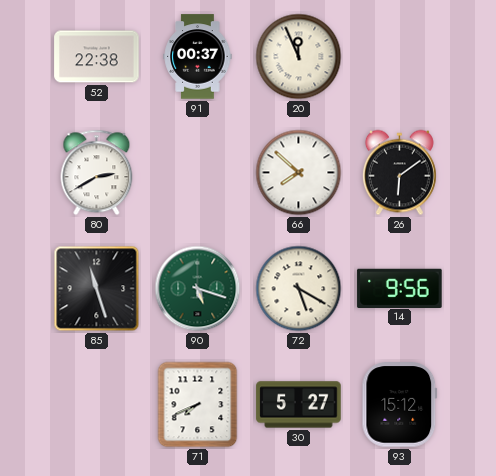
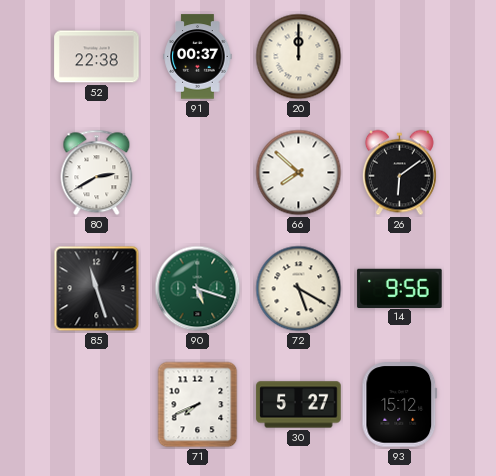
20: 11:56 -> 12:00
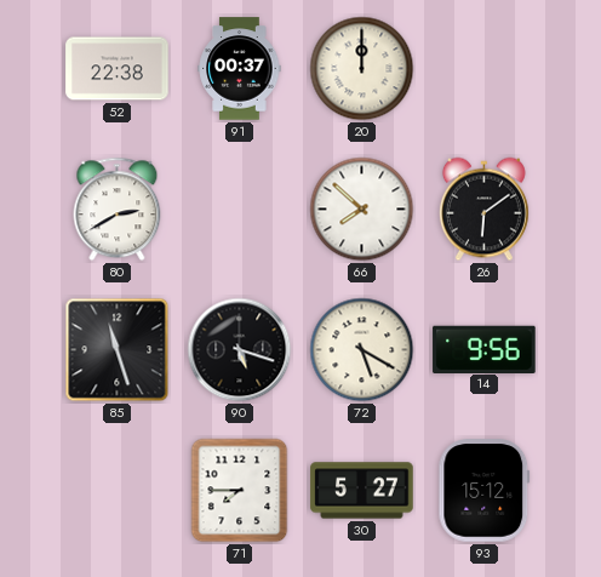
90 dial: green -> black
71: 7:41 -> 7:45
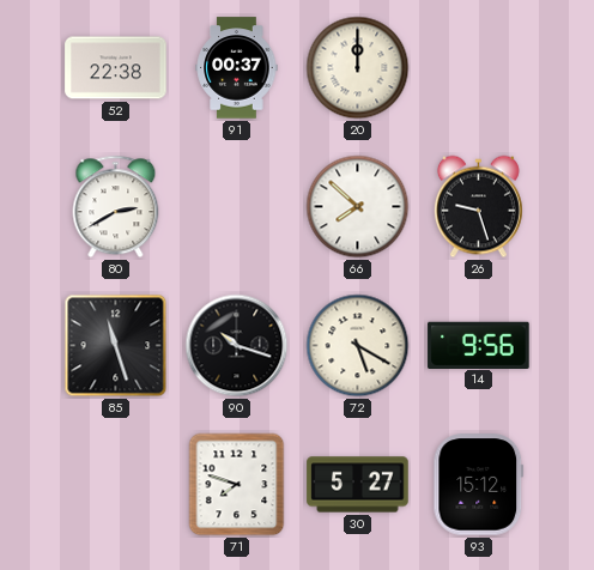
26: 6:09 -> 9:27
90: 5:18 -> 10:18
71: 7:45 -> 7:48
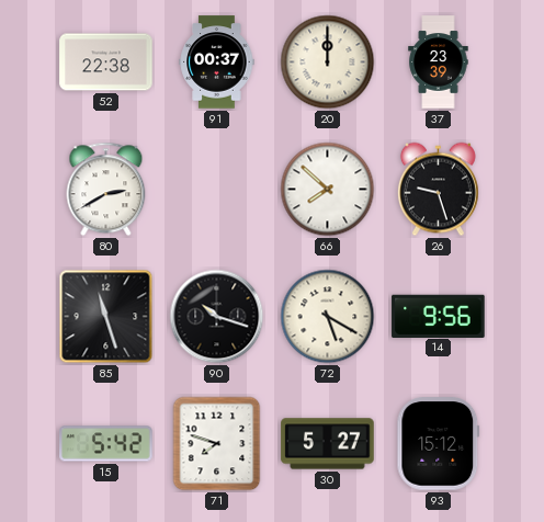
37: none -> 23:39
15: none -> 5:42
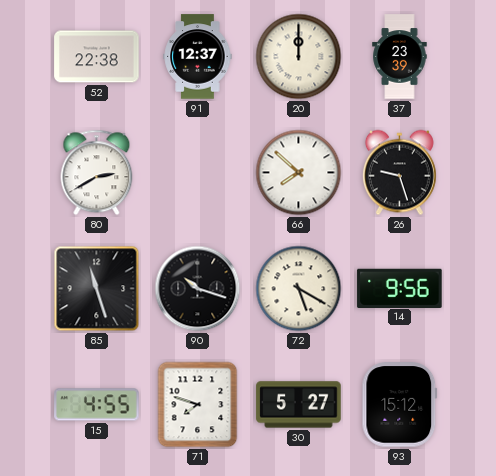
91: 00:37 -> 12:37
15: 5:42 -> 4:55
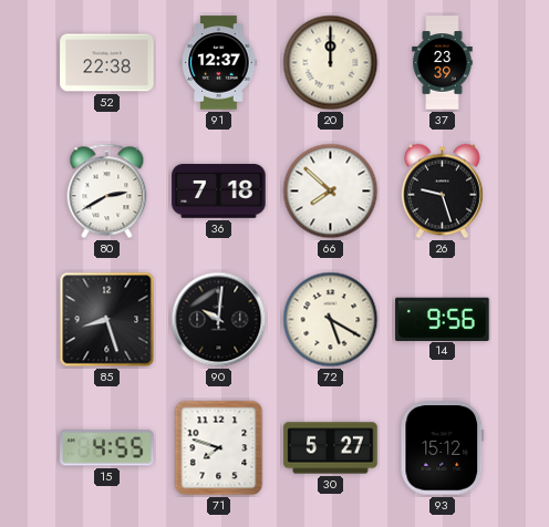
36: none -> 7:18
85: 11:27 -> 8:27
90: 10:18 -> 10:01
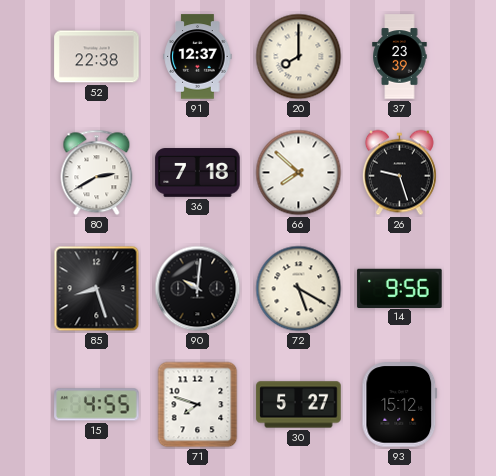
20: 12:00 -> 8:00
